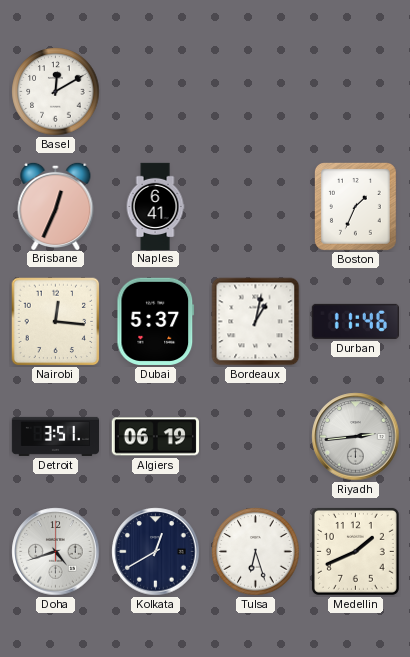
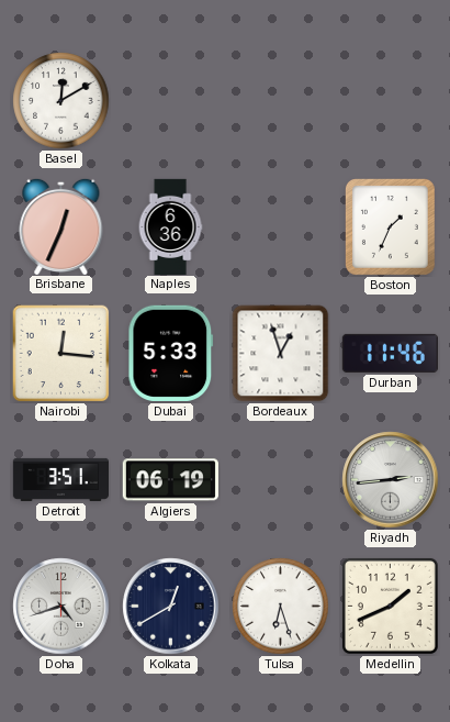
Naples: 6:41 -> 6:36
Dubai: 5:37 -> 5:33
Bordeaux: 1:02 -> 12:57
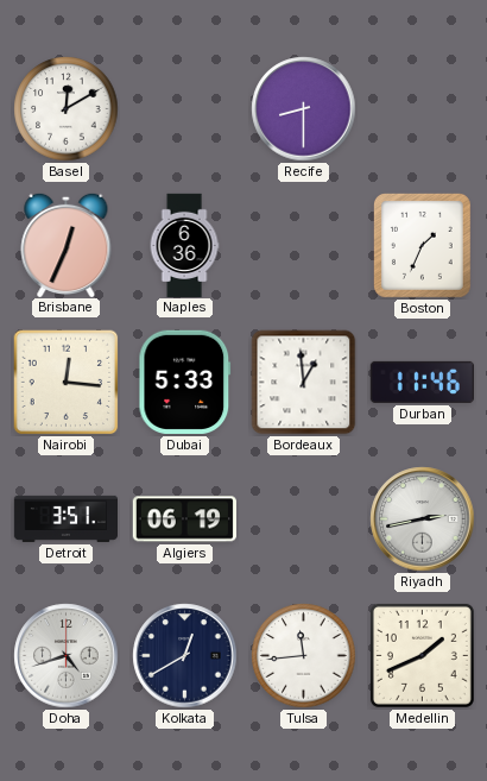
Recife: none -> 8:30
Bordeaux: 12:57 -> 12:59
Riyadh: 2:44 -> 2:43
Tulsa: 6:27 -> 11:44
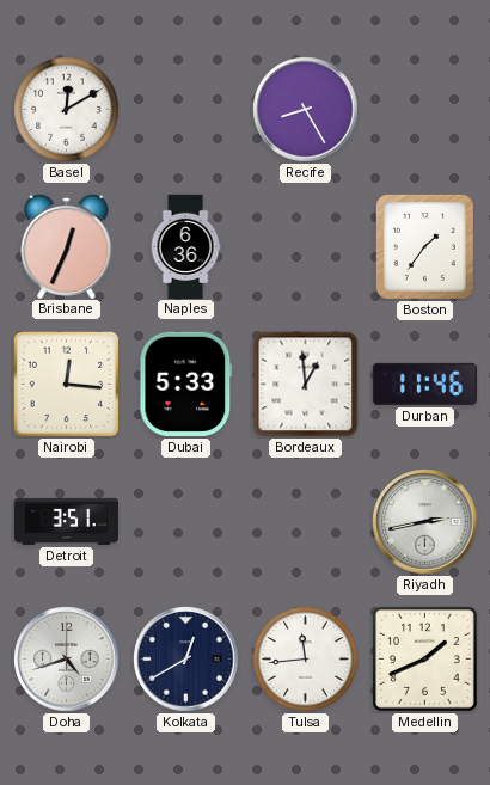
Recife: 8:30 -> 8:25
Boston: 1:34 -> 1:36
Algiers: 06:19 -> none
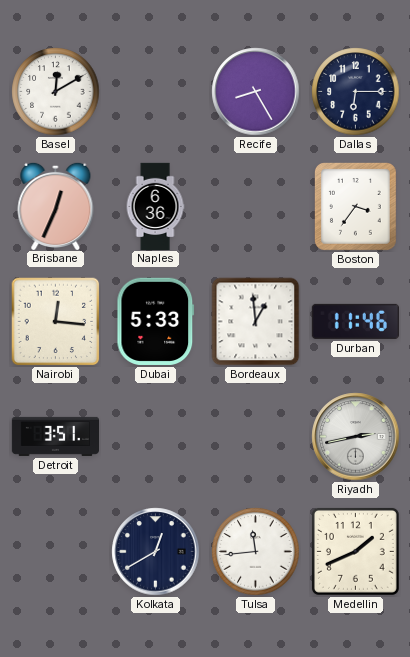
Dallas: none -> 6:15
Boston: 1:36 -> 3:36
Doha: 4:42 -> none
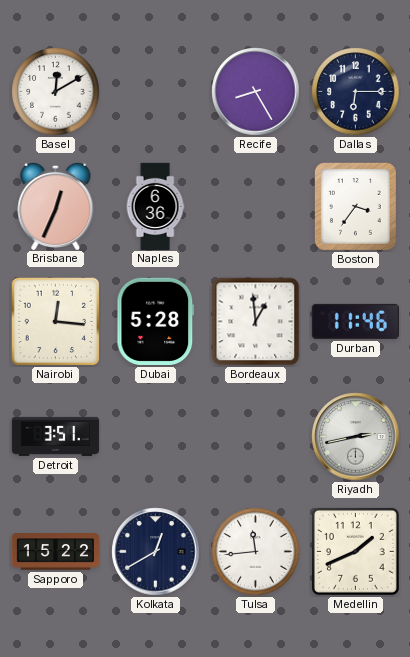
Dubai: 5:33 -> 5:28
Sapporo: none -> 15:22
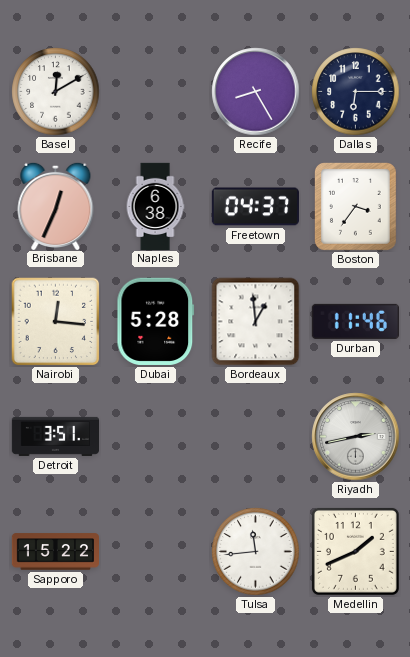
Naples: 6:36 -> 6:38
Freetown: none -> 04:37
Kolkata: 12:40 -> none
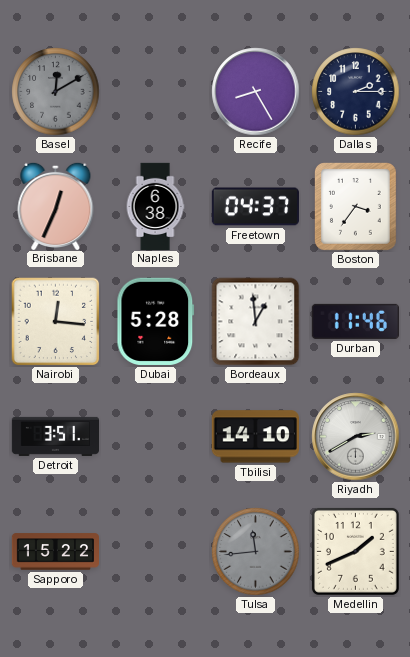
Basel dial: white -> grey
Dallas: 6:15 -> 2:15
Tbilisi: none -> 14:10
Riyadh: 2:43 -> 2:40
Tulsa dial: white -> grey
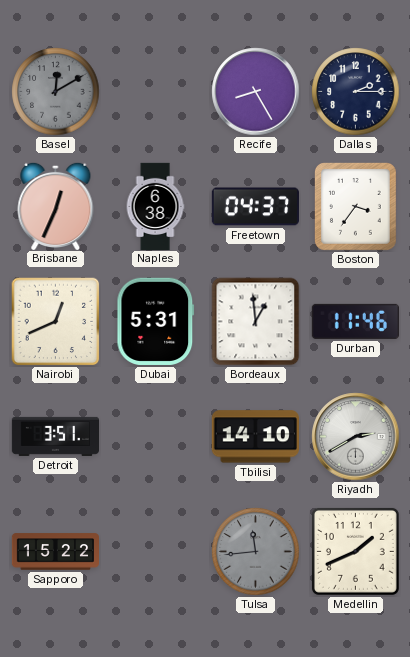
Nairobi: 12:16 -> 12:41
Dubai: 5:28 -> 5:31
